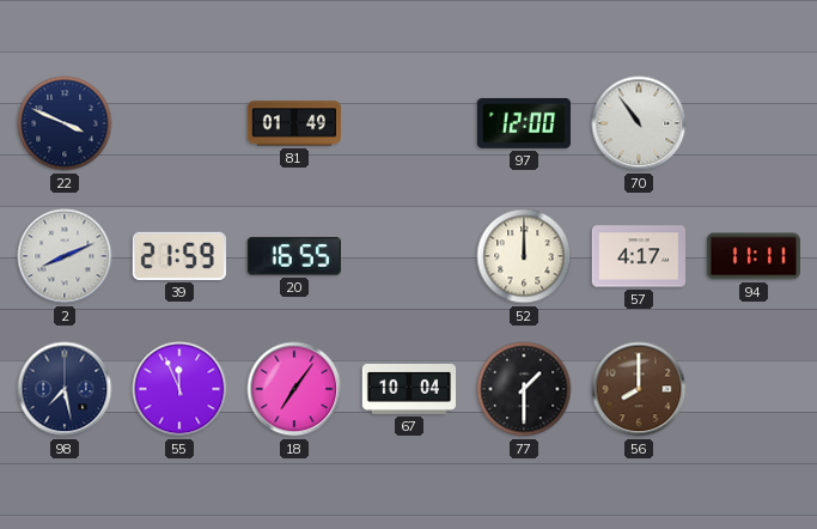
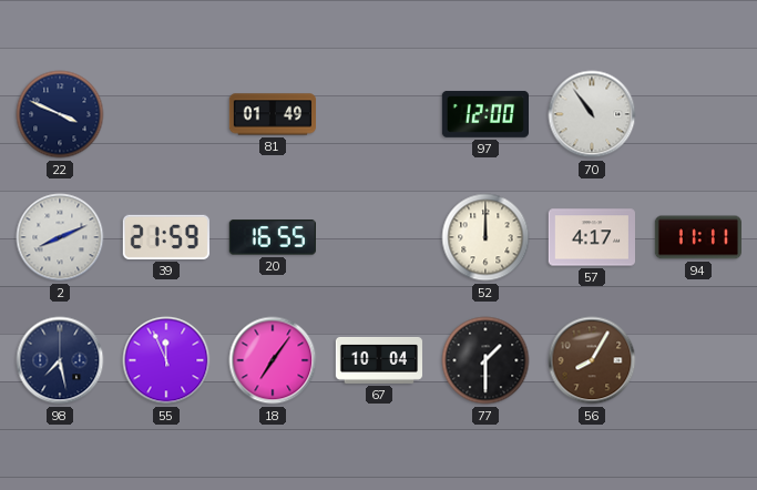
56: 8:00 -> 8:05
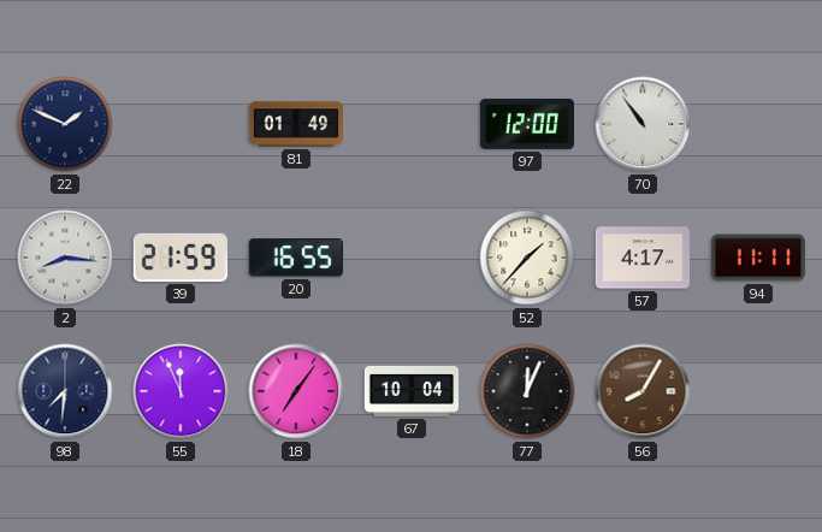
22: 3:49 -> 1:49
2: 8:11 -> 8:16
52: 12:00 -> 1:37
98: 7:28 -> 7:31
77: 1:30 -> 12:04
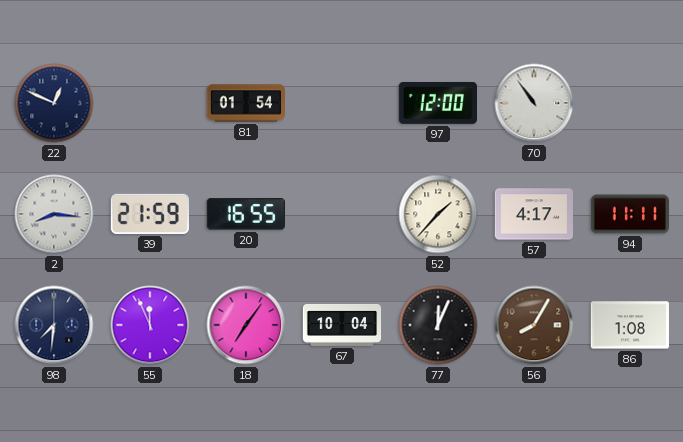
22: 1:49 -> 12:49
81: 01:49 -> 01:54
86: none -> 1:08
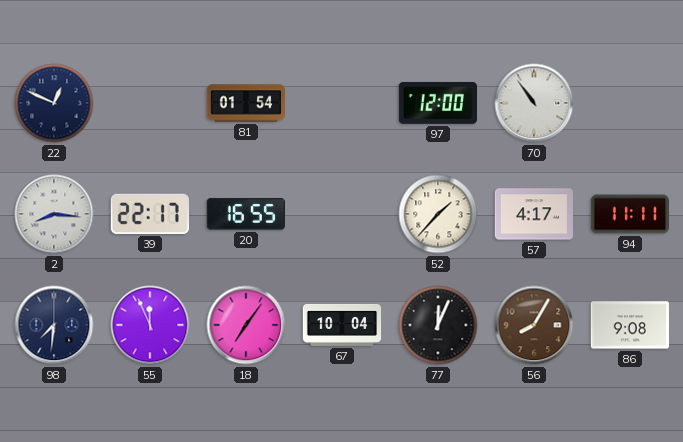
39: 21:59 -> 22:17
86: 1:08 -> 9:08
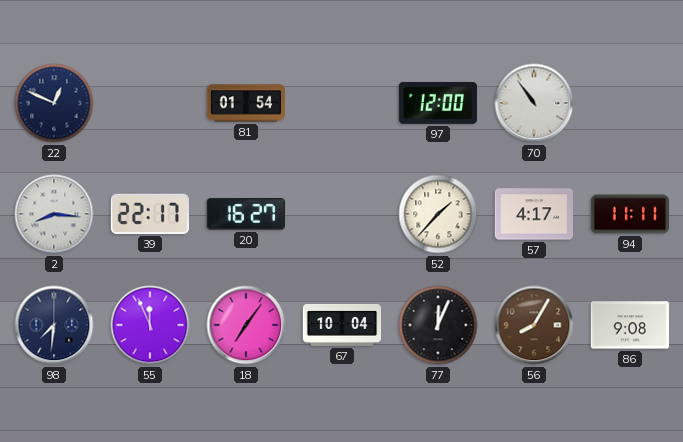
20: 16:55 -> 16:27
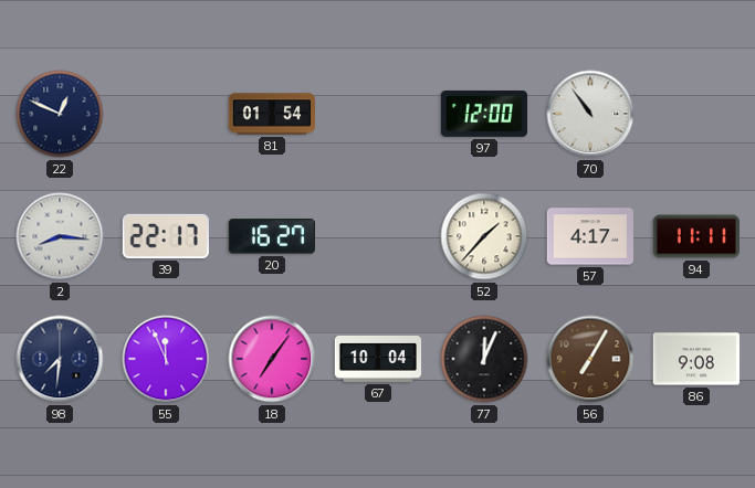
56: 8:05 -> 7:05
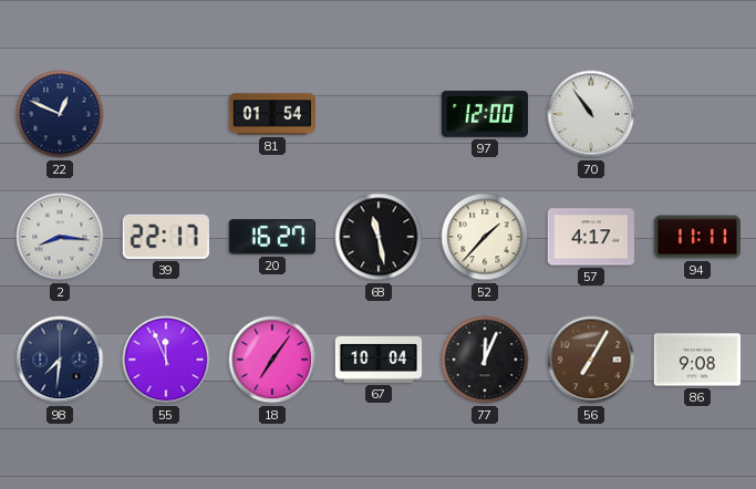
68: none -> 11:28
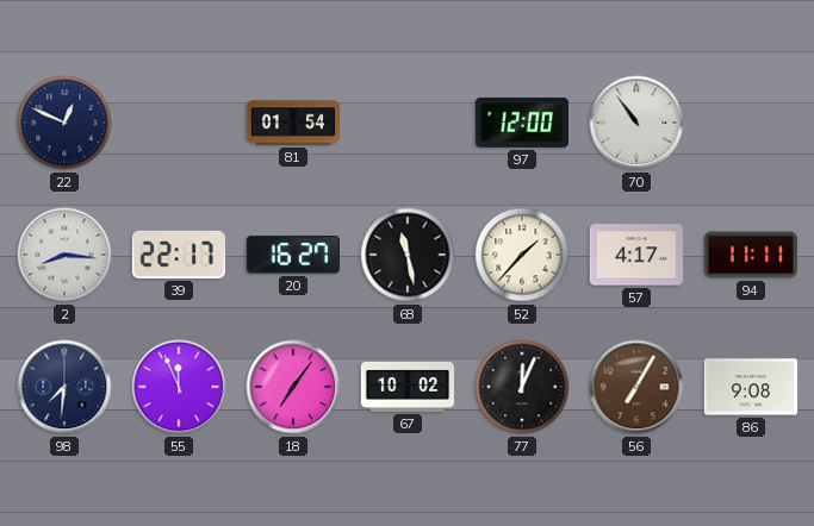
67: 10:04 -> 10:02
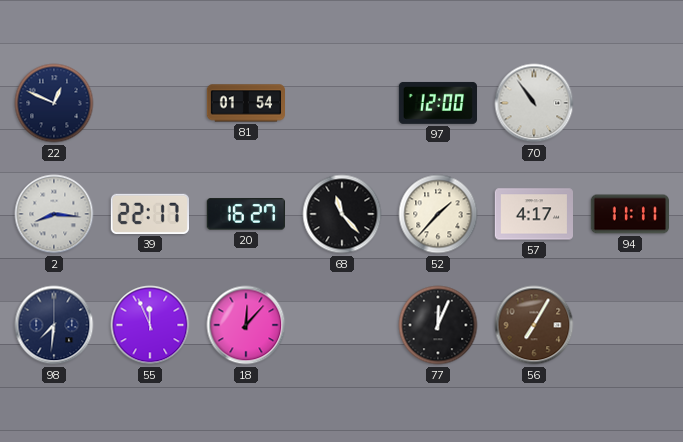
68: 11:28 -> 11:23
18: 7:06 -> 12:07
67: 10:02 -> none
86: 9:08 -> none
